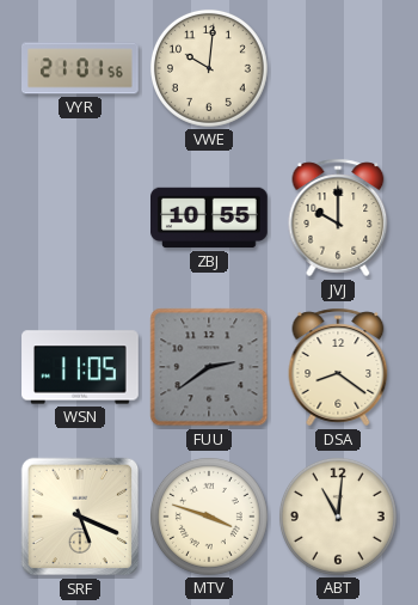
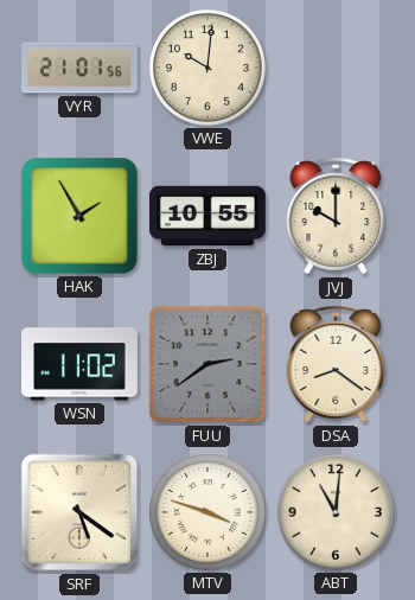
HAK: none -> 1:55
WSN: 11:05 -> 11:02
SRF: 5:19 -> 5:21
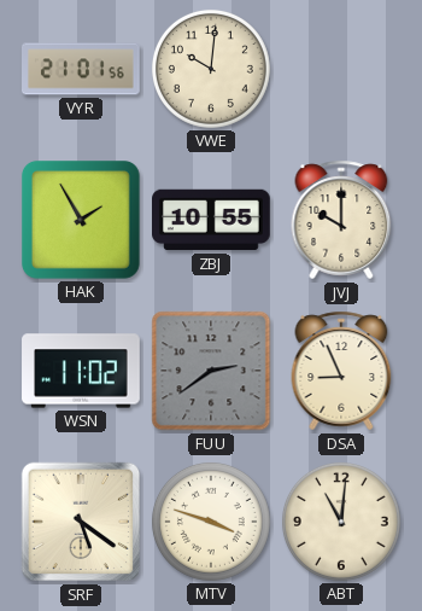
DSA: 8:21 -> 8:56
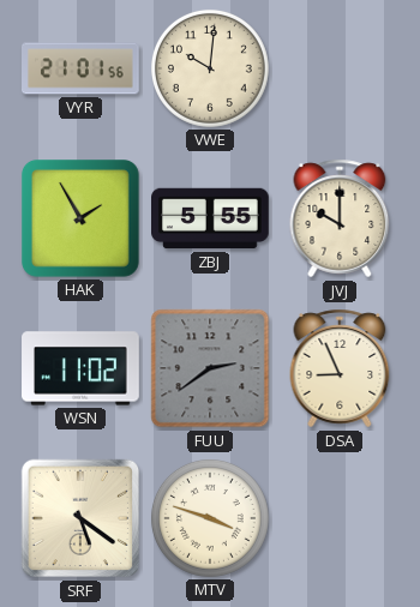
ZBJ: 10:55 -> 5:55
ABT: 11:01 -> none
